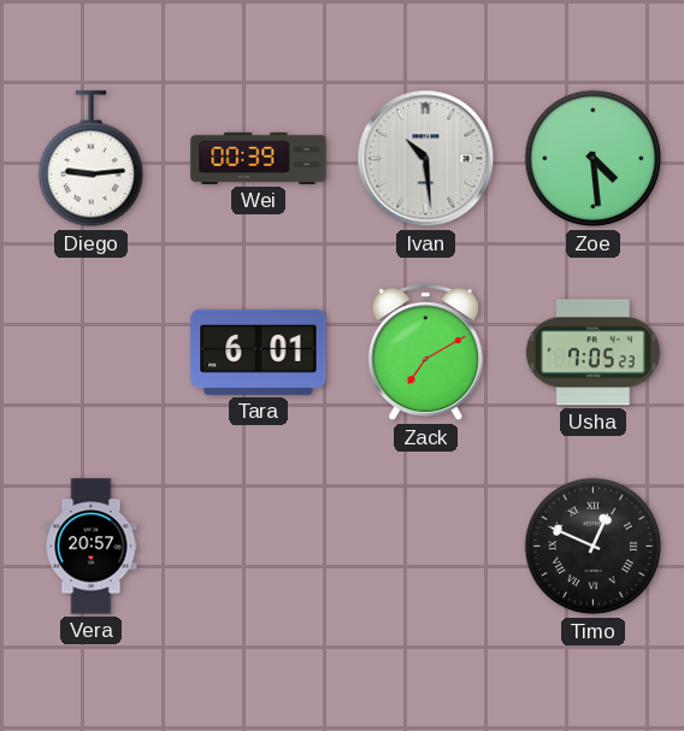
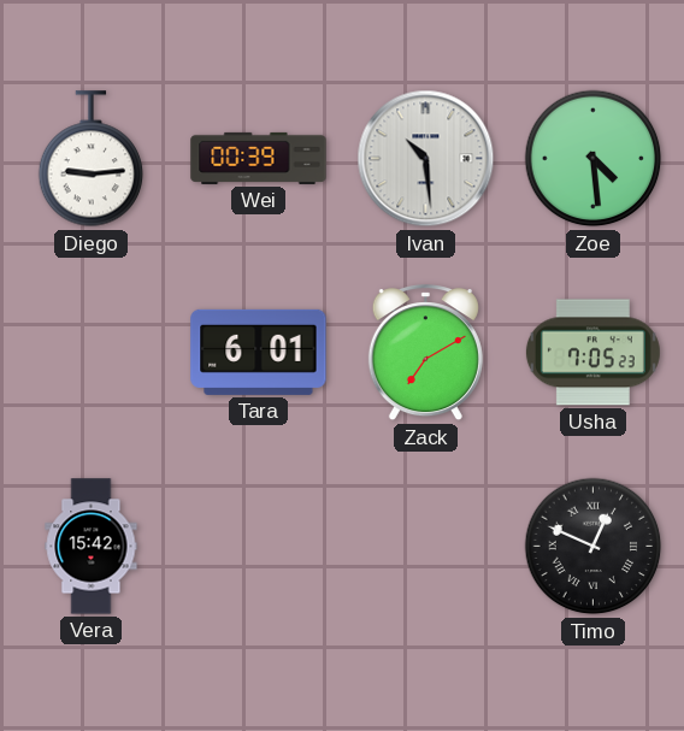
Vera: 20:57 -> 15:42
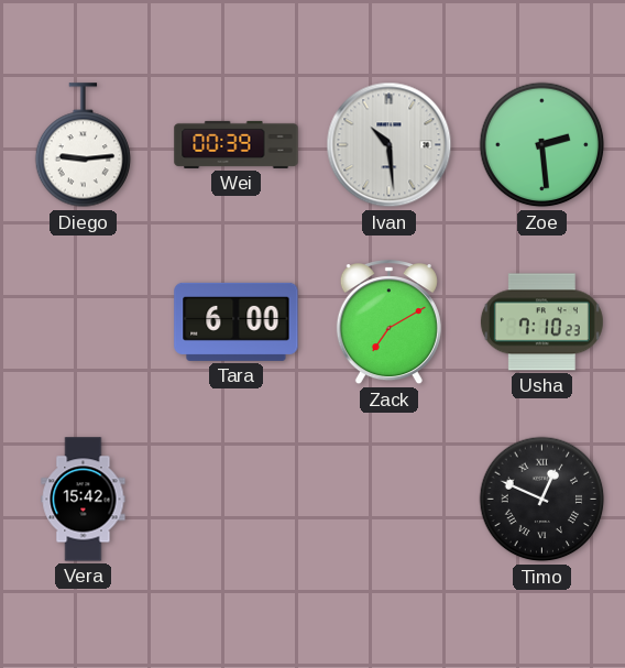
Zoe: 4:29 -> 2:29
Tara: 6:01 -> 6:00
Usha: 7:05 -> 7:10
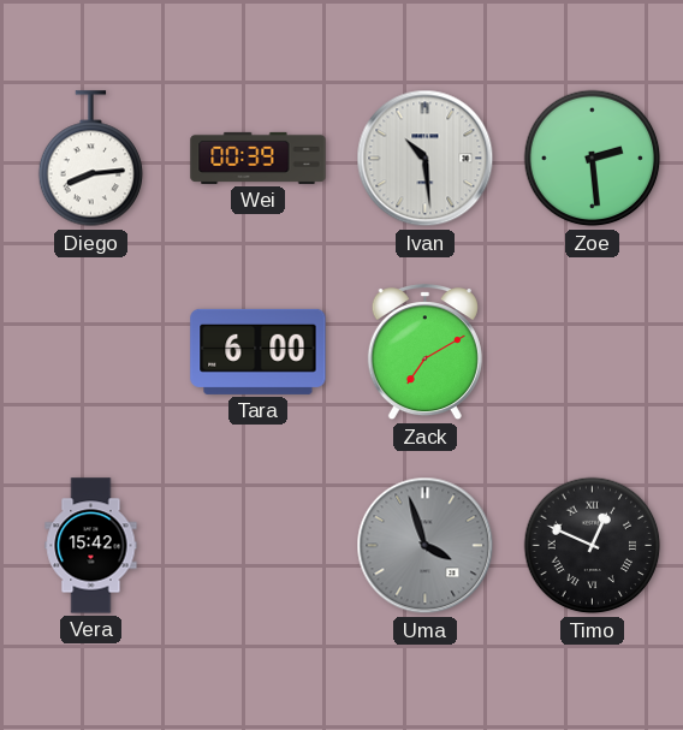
Diego: 9:14 -> 8:14
Usha: 7:10 -> none
Uma: none -> 3:57
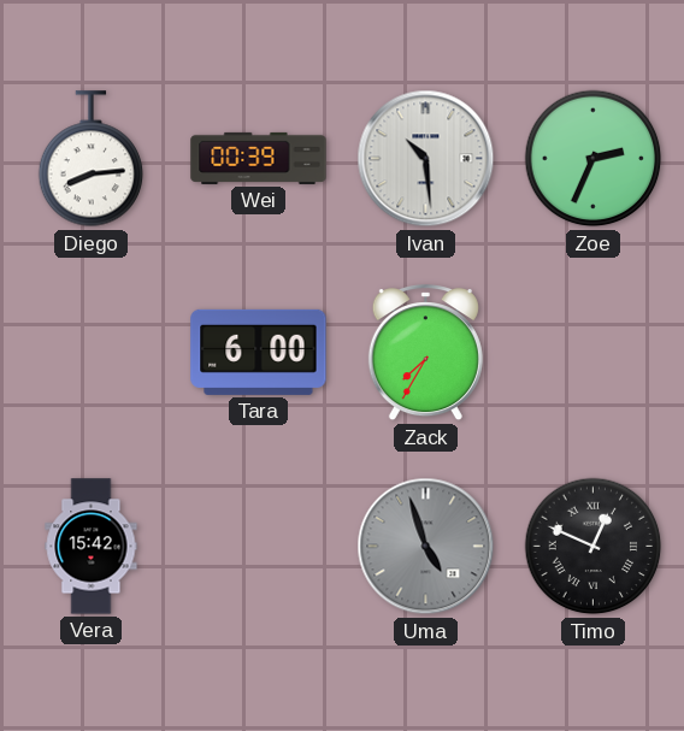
Zoe: 2:29 -> 2:34
Zack: 7:10 -> 7:35
Uma: 3:57 -> 4:57
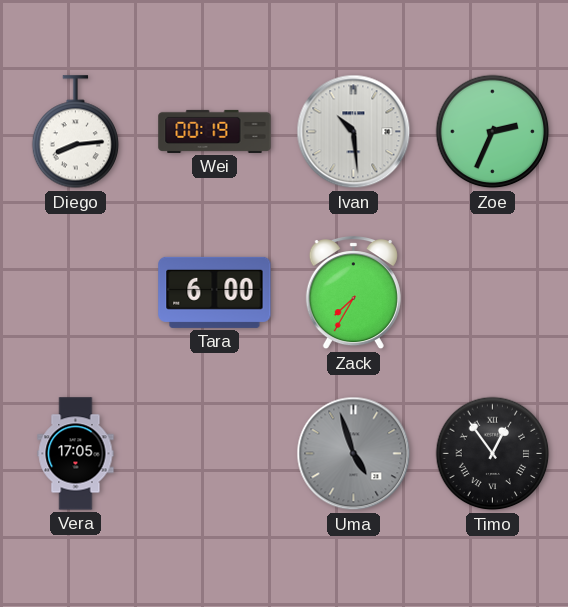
Wei: 00:39 -> 00:19
Vera: 15:42 -> 17:05
Timo: 12:49 -> 12:54
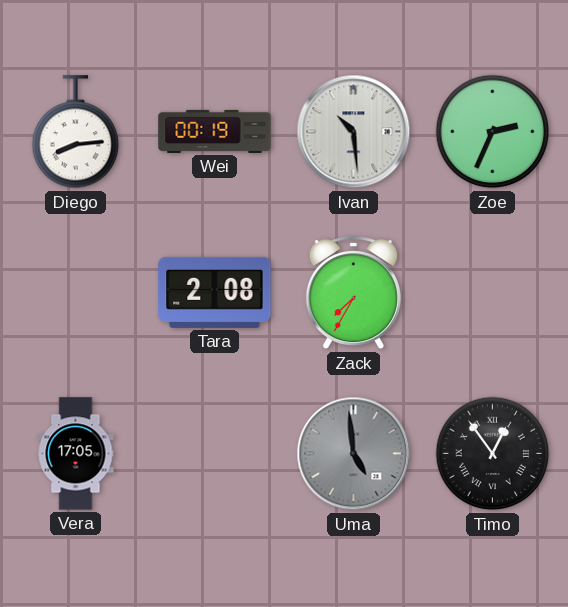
Tara: 6:00 -> 2:08
Uma: 4:57 -> 4:59
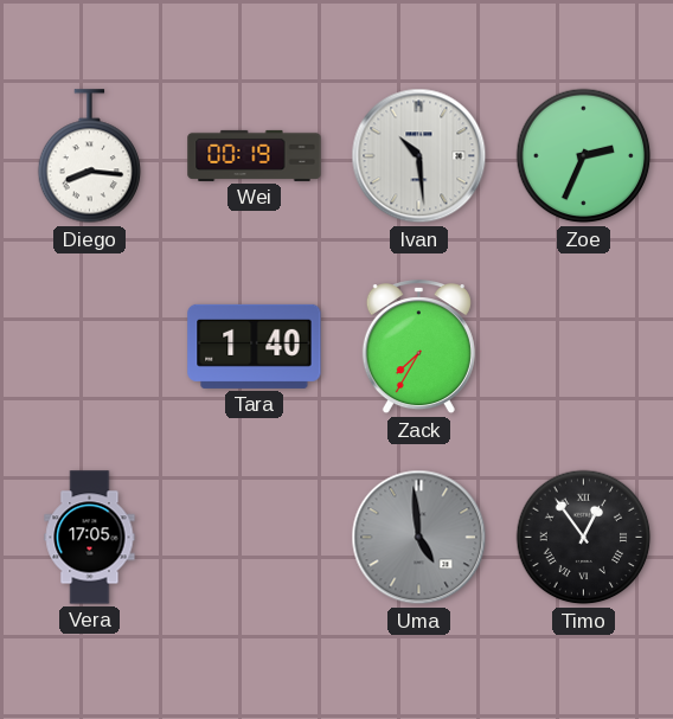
Diego: 8:14 -> 8:16
Tara: 2:08 -> 1:40
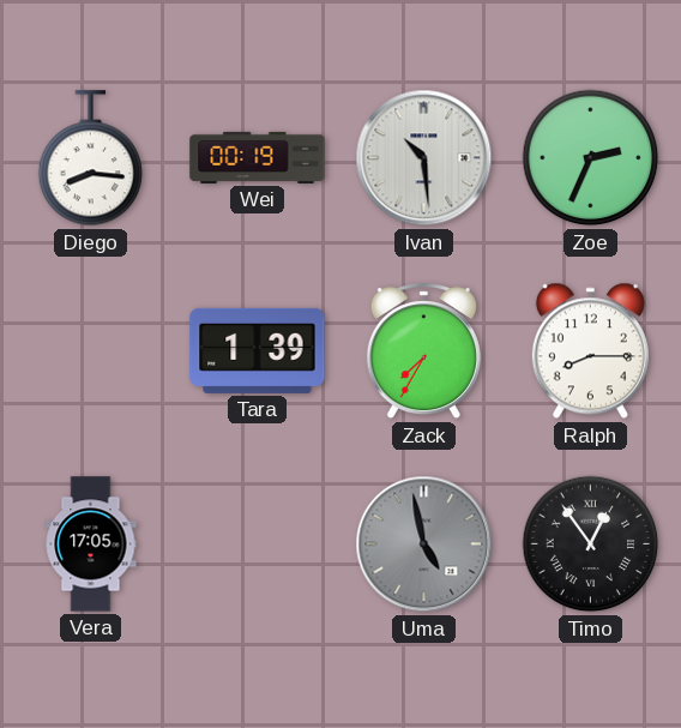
Tara: 1:40 -> 1:39
Ralph: none -> 8:15
Uma: 4:59 -> 4:58
